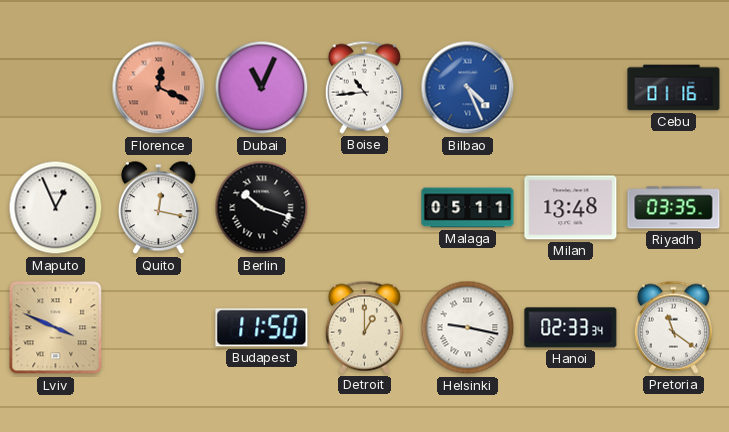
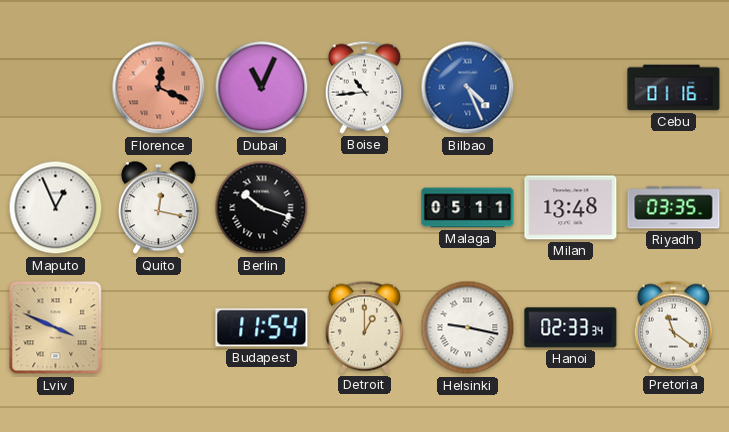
Budapest: 11:50 -> 11:54
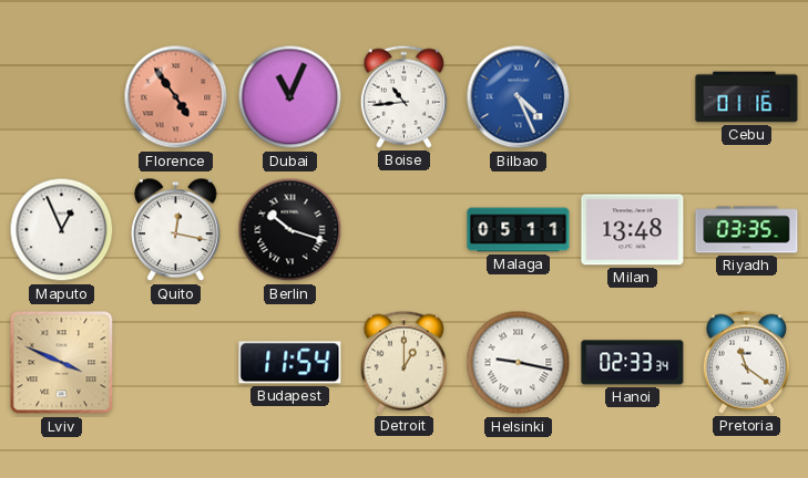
Florence: 12:19 -> 4:54
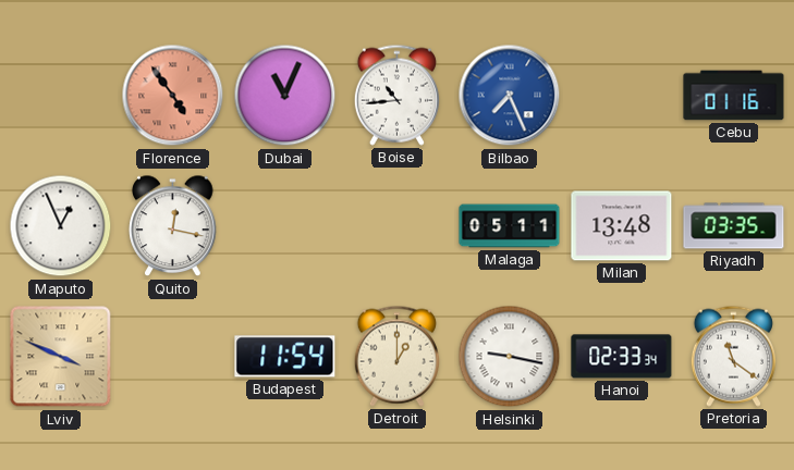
Bilbao: 4:26 -> 7:26
Berlin: 10:18 -> none
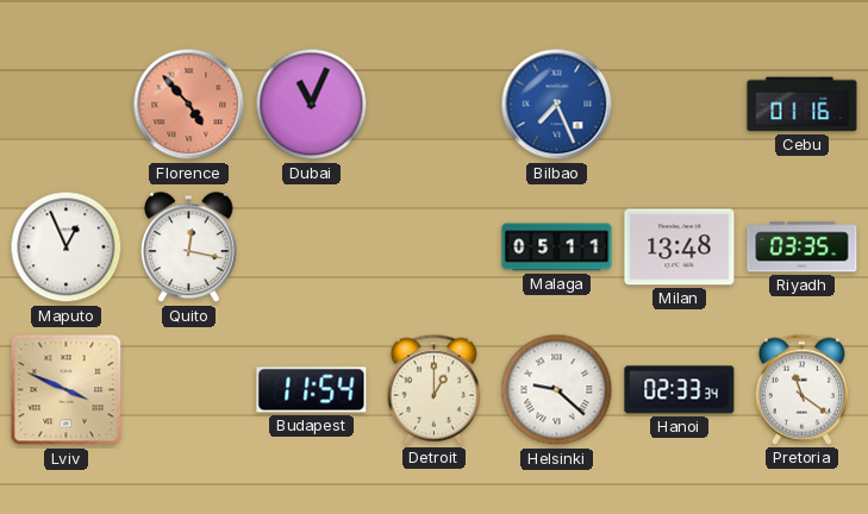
Florence: 4:54 -> 4:53
Boise: 10:44 -> none
Helsinki: 9:17 -> 9:22
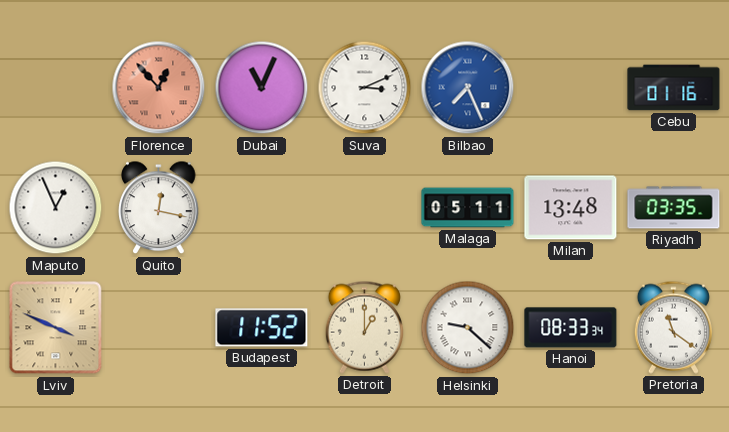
Florence: 4:53 -> 12:53
Suva: none -> 3:11
Budapest: 11:54 -> 11:52
Hanoi: 02:33 -> 08:33
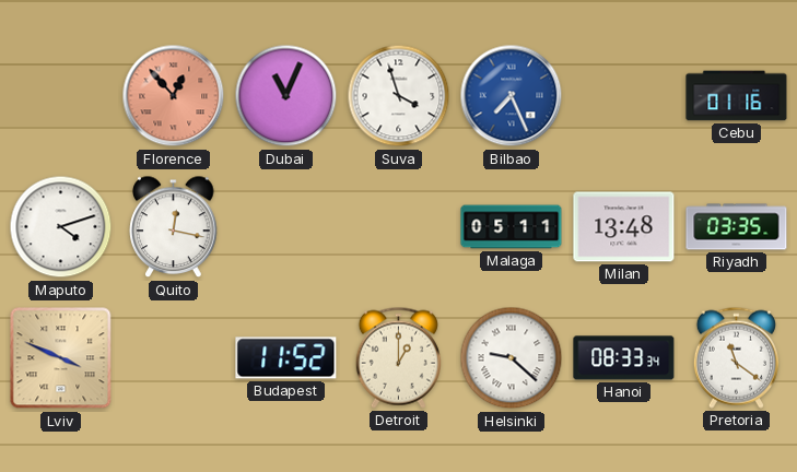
Suva: 3:11 -> 3:57
Maputo: 12:56 -> 4:12
